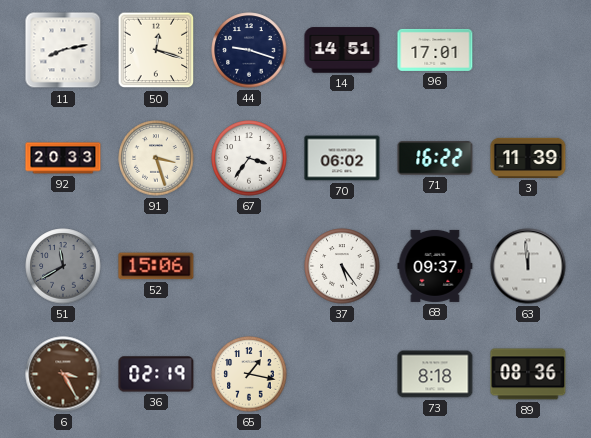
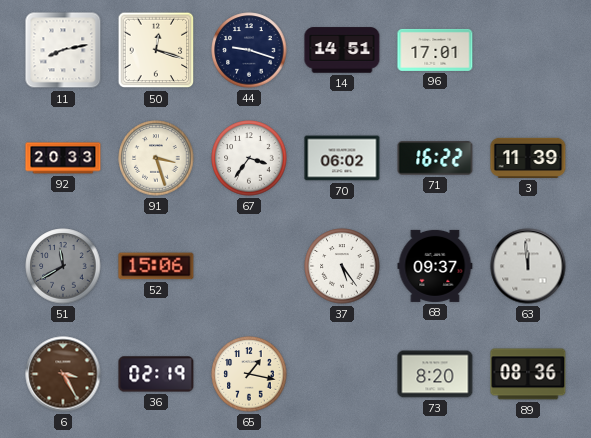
73: 8:18 -> 8:20
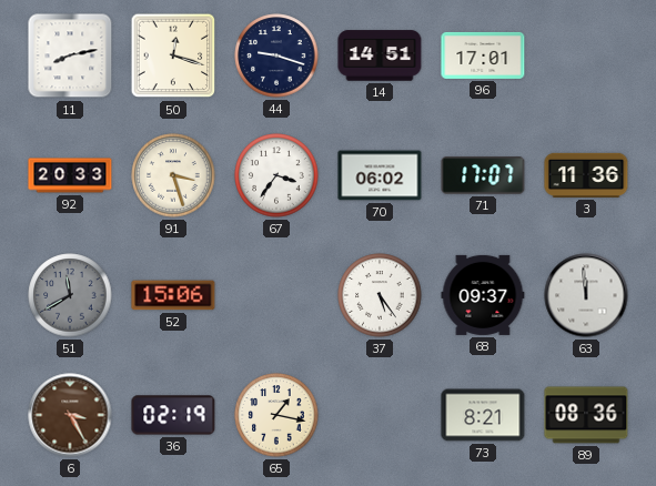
71: 16:22 -> 17:07
3: 11:39 -> 11:36
73: 8:20 -> 8:21
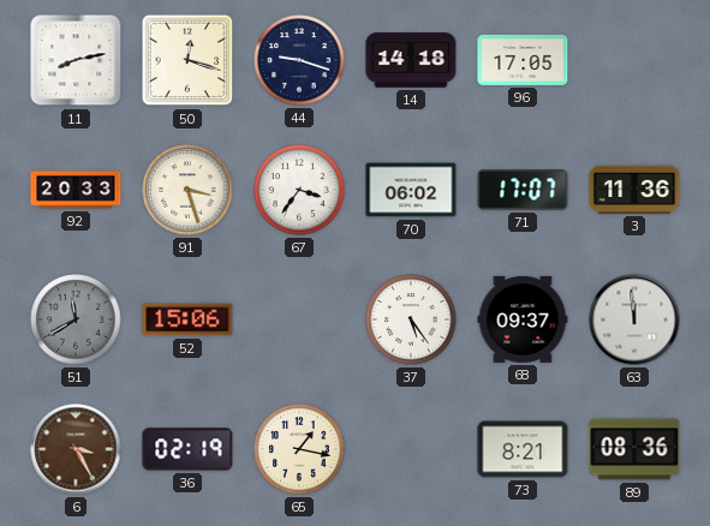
14: 14:51 -> 14:18
96: 17:01 -> 17:05
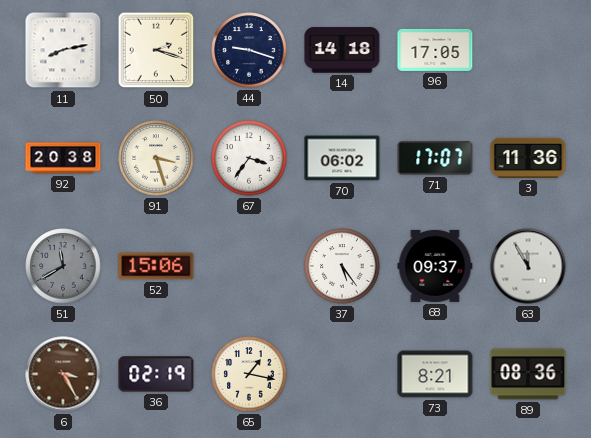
50: 12:18 -> 2:18
92: 20:33 -> 20:38
63: 11:59 -> 11:55
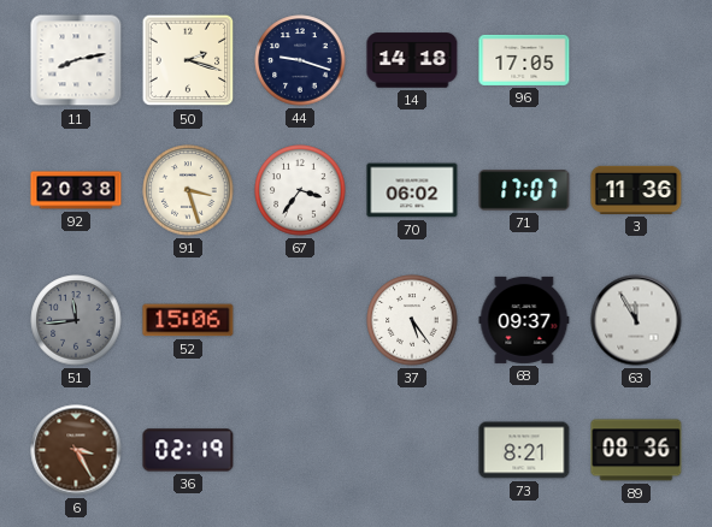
51: 11:40 -> 11:44
65: 1:17 -> none
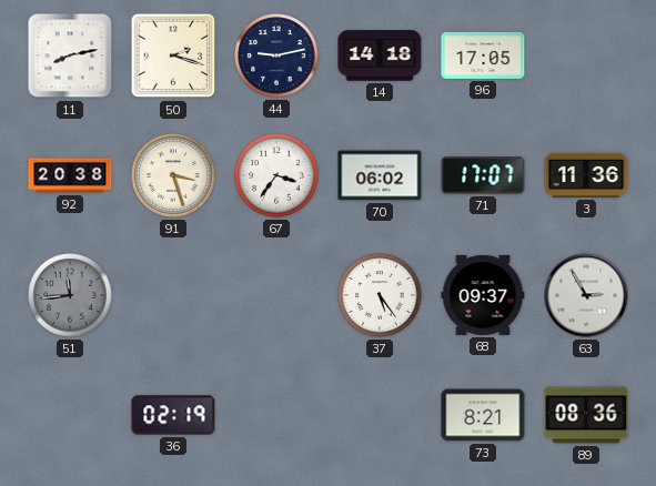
44: 9:18 -> 9:13
52: 15:06 -> none
63: 11:55 -> 2:55
6: 3:25 -> none
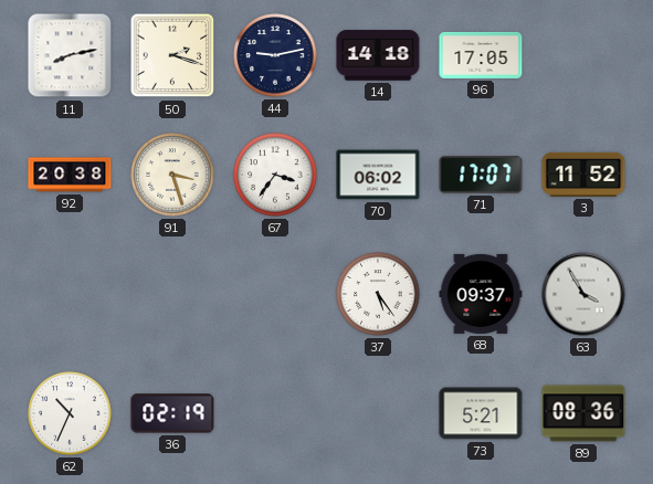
3: 11:36 -> 11:52
51: 11:44 -> none
63: 2:55 -> 3:55
62: none -> 10:34
73: 8:21 -> 5:21
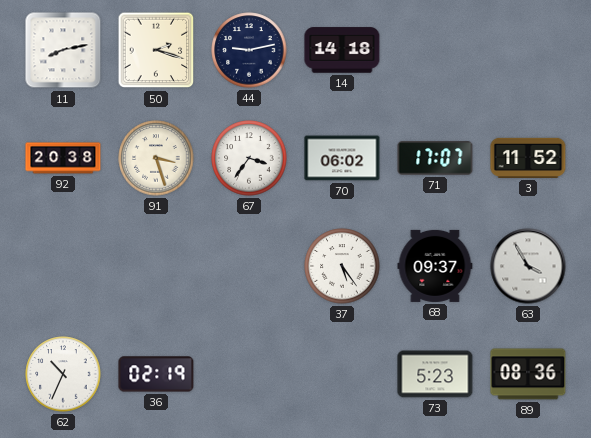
96: 17:05 -> none
73: 5:21 -> 5:23
